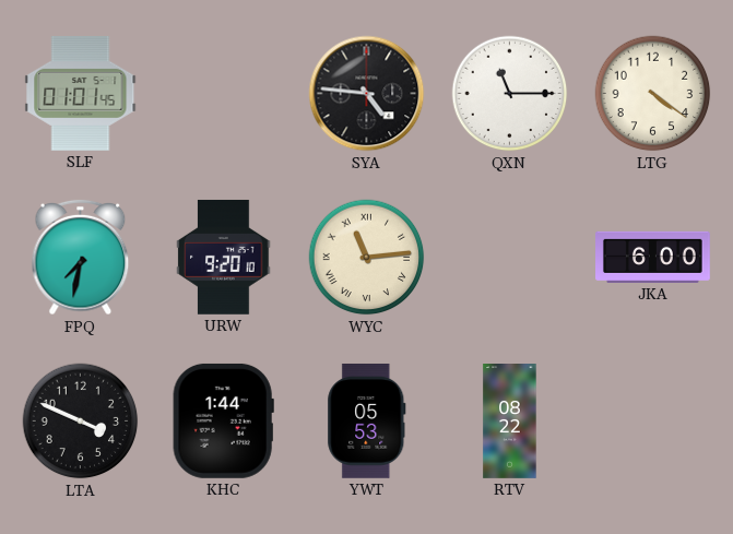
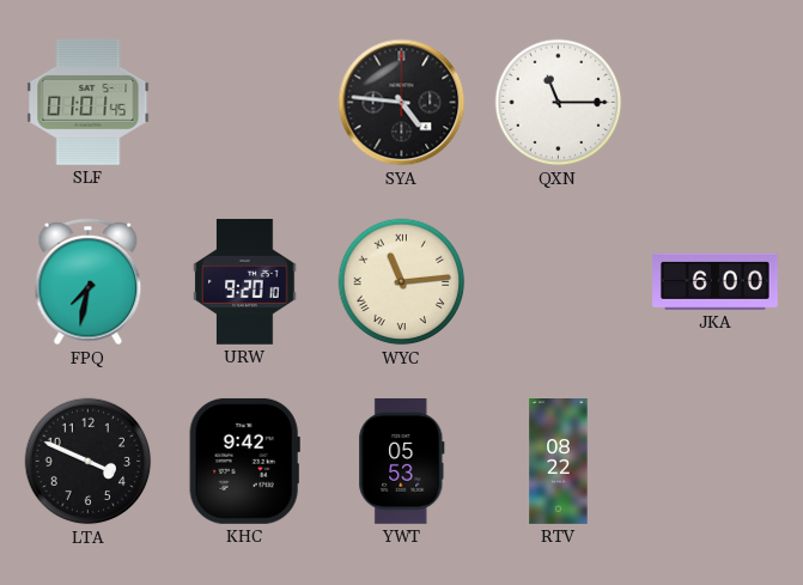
LTG: 4:21 -> none
KHC: 1:44 -> 9:42
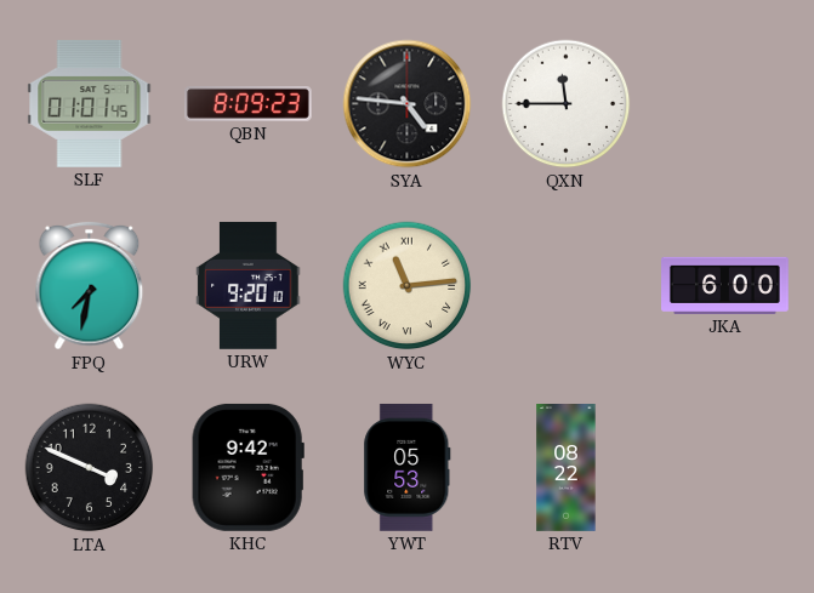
QBN: none -> 8:09
QXN: 11:15 -> 11:45
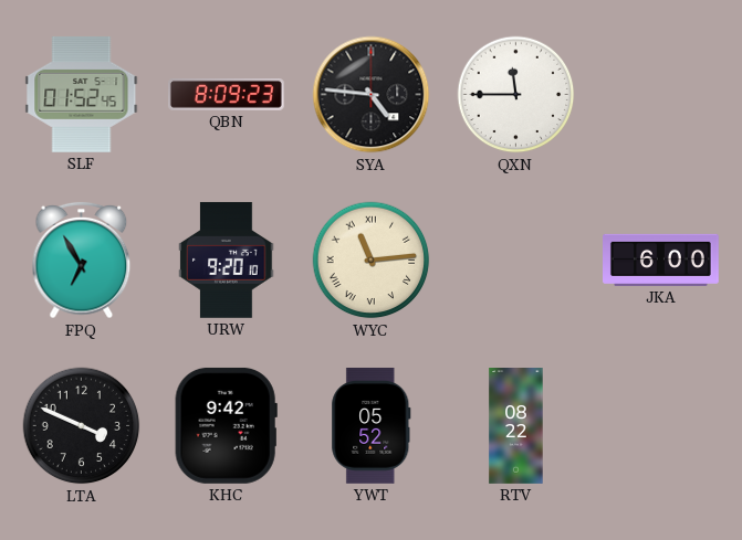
SLF: 01:01 -> 01:52
FPQ: 7:32 -> 6:55
YWT: 05:53 -> 05:52
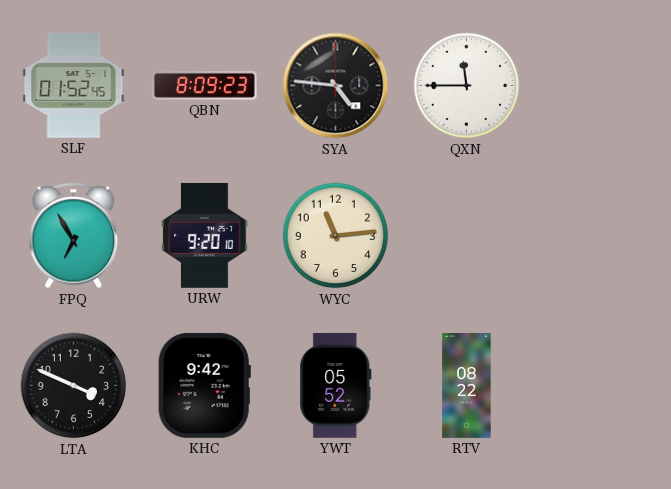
WYC numerals: Roman -> Arabic
JKA: 6:00 -> none
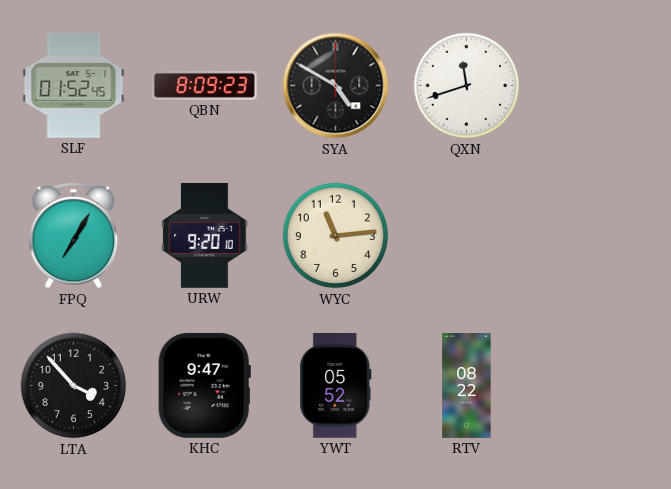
SYA: 4:46 -> 4:50
QXN: 11:45 -> 11:42
FPQ: 6:55 -> 7:05
LTA: 3:49 -> 3:53
KHC: 9:42 -> 9:47
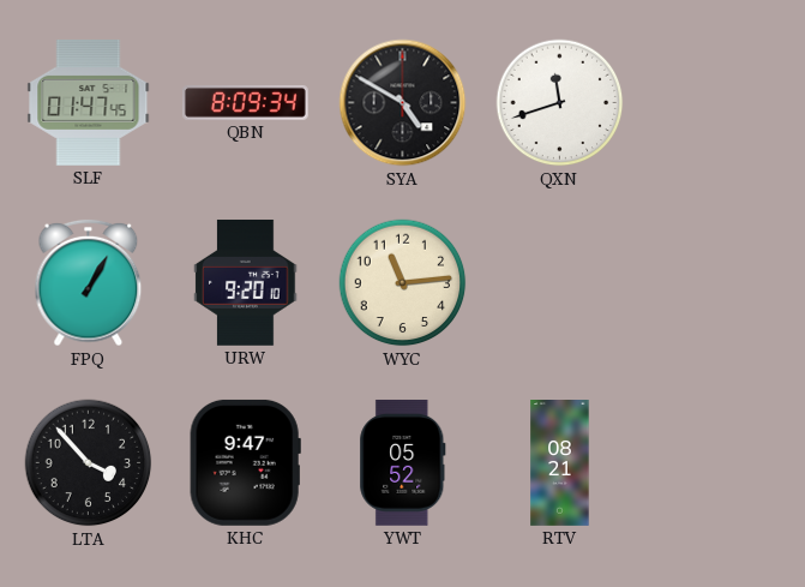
SLF: 01:52 -> 01:47
QBN: 8:09:23 -> 8:09:34
FPQ: 7:05 -> 1:05
RTV: 08:22 -> 08:21
